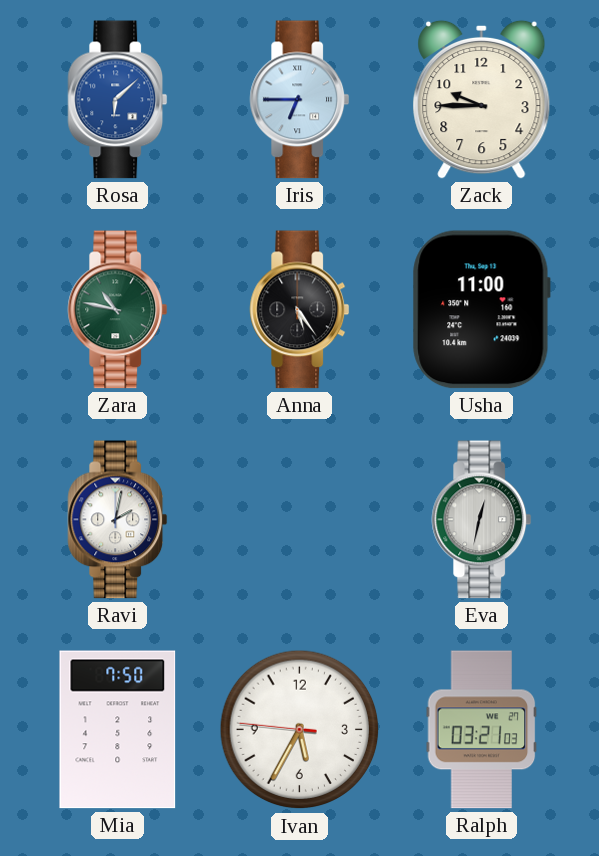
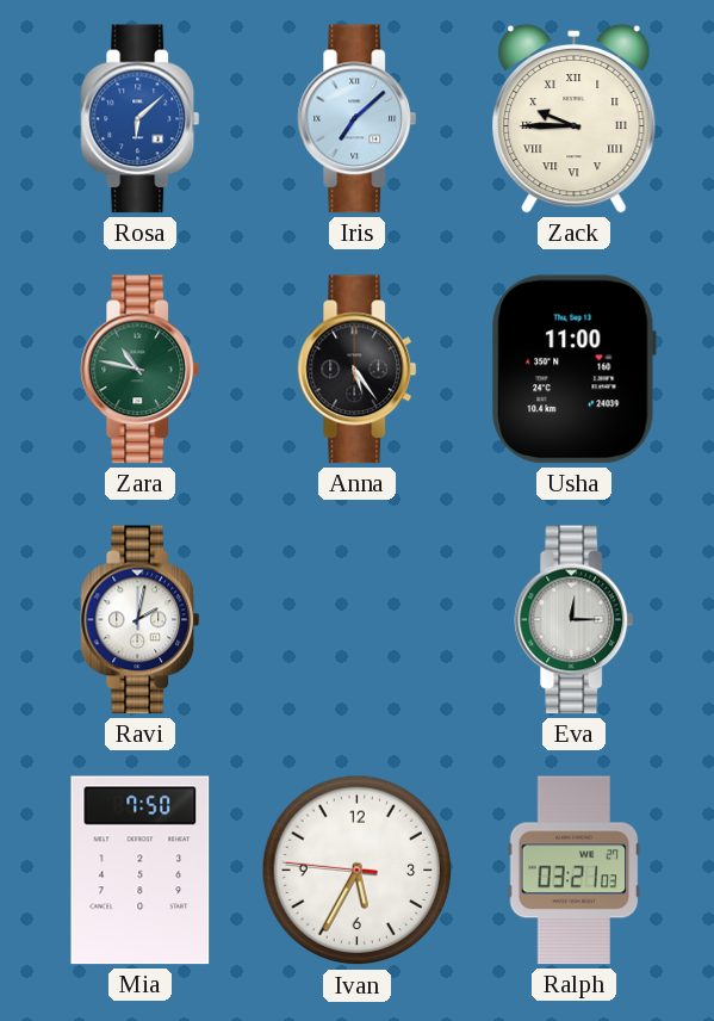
Iris: 6:45 -> 7:08
Zack numerals: Arabic -> Roman
Eva: 12:32 -> 12:15
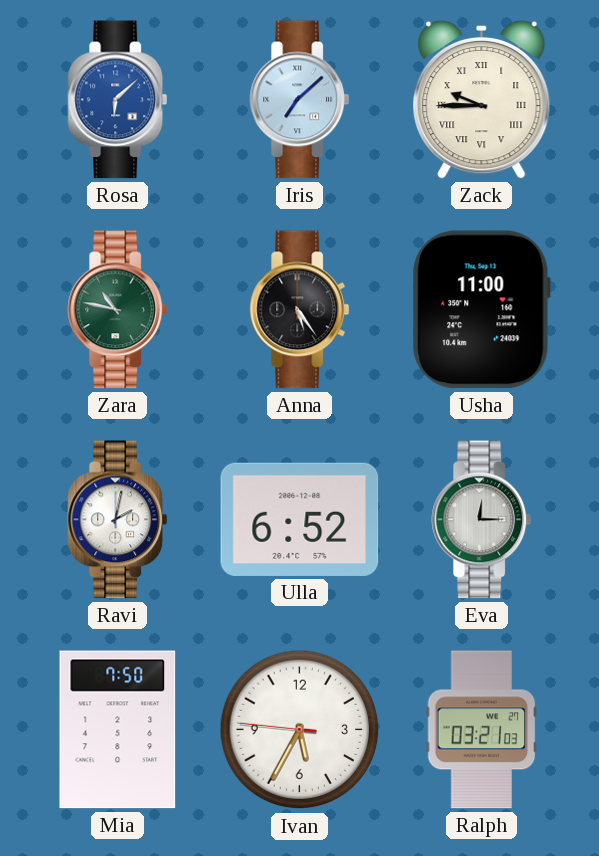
Ulla: none -> 6:52
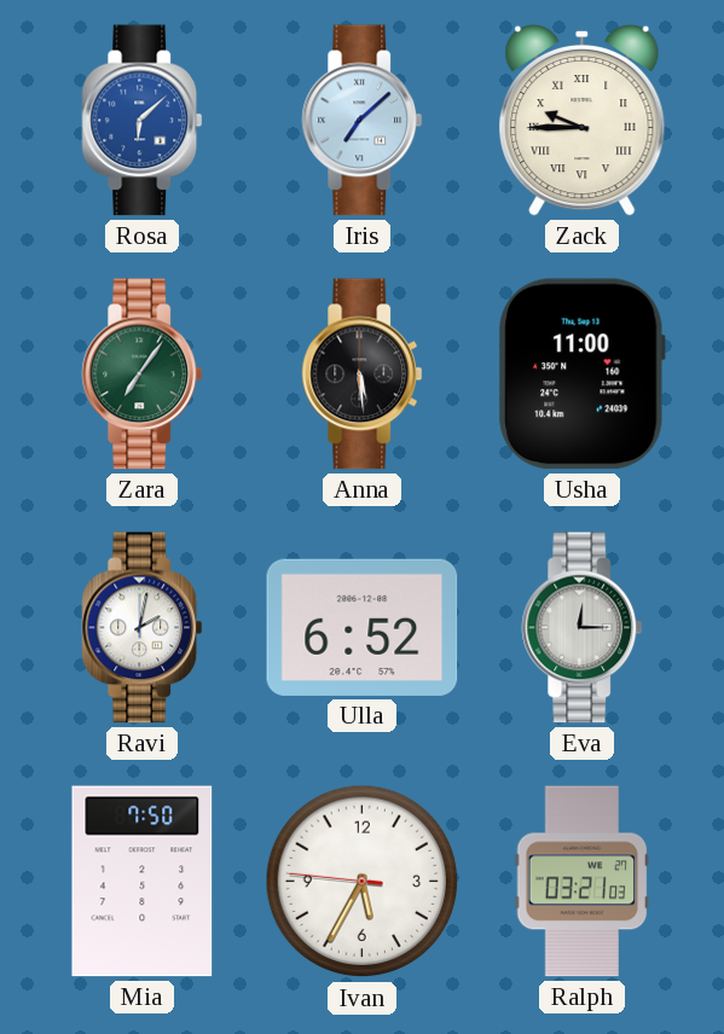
Zara: 10:47 -> 7:06
Anna: 5:24 -> 5:29
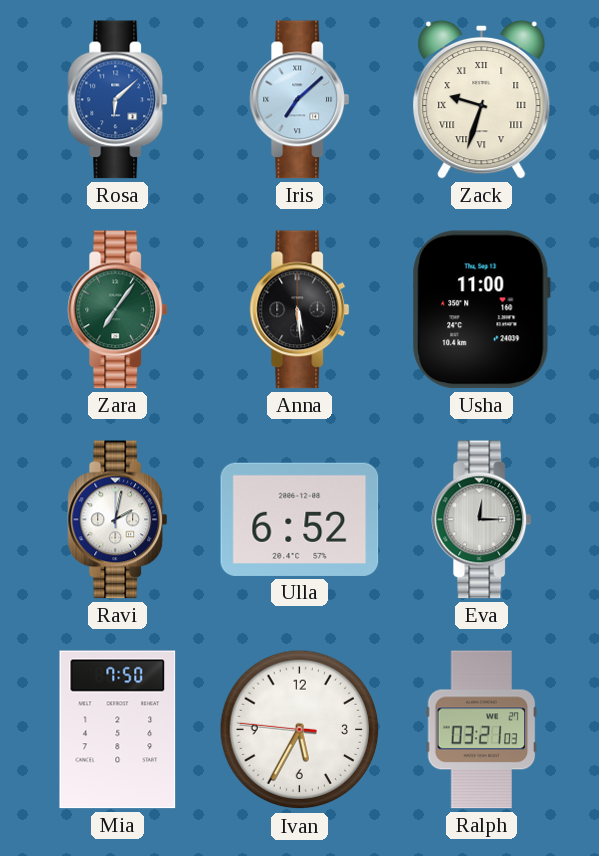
Zack: 9:45 -> 9:33
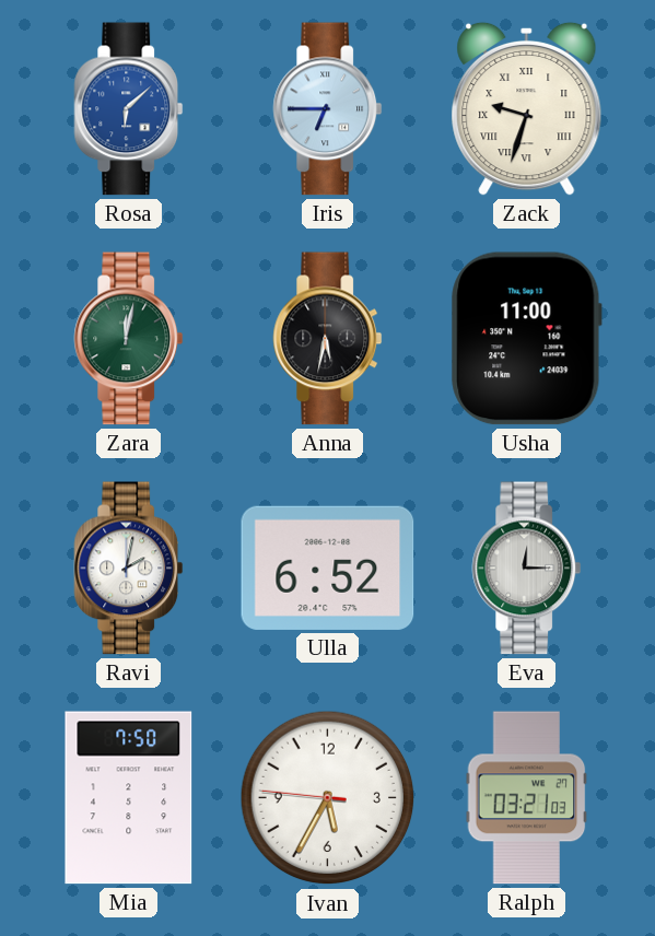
Iris: 7:08 -> 6:45
Zara: 7:06 -> 12:02
Anna: 5:29 -> 5:32
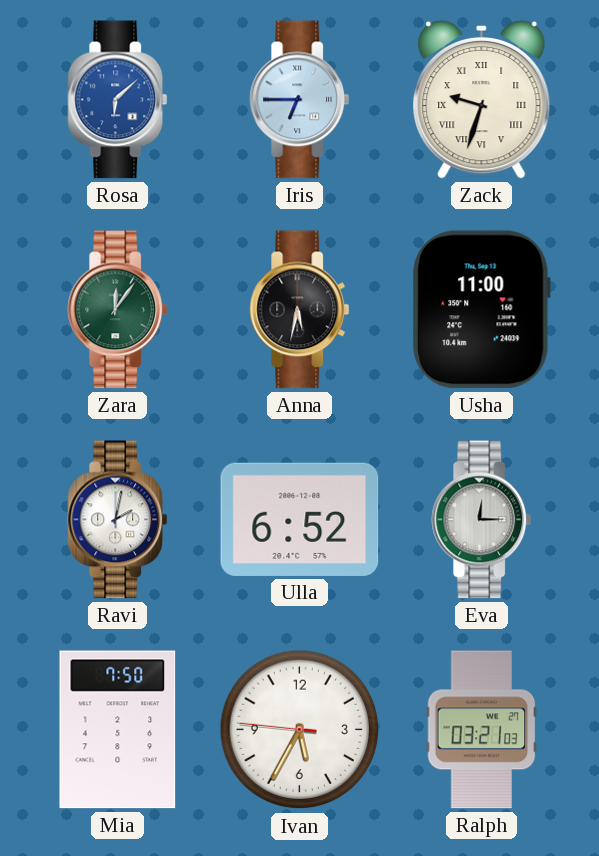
Zara: 12:02 -> 12:06
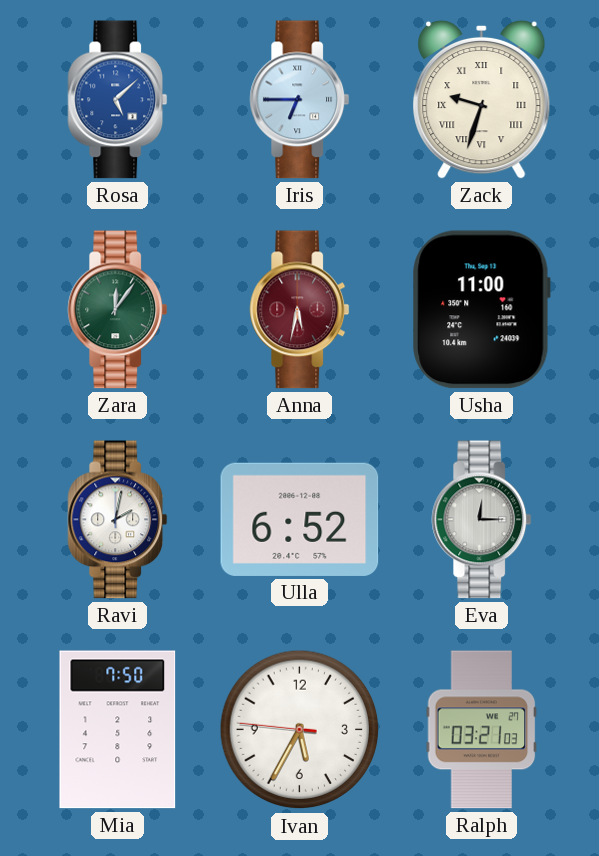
Rosa: 6:08 -> 5:08
Anna dial: black -> burgundy
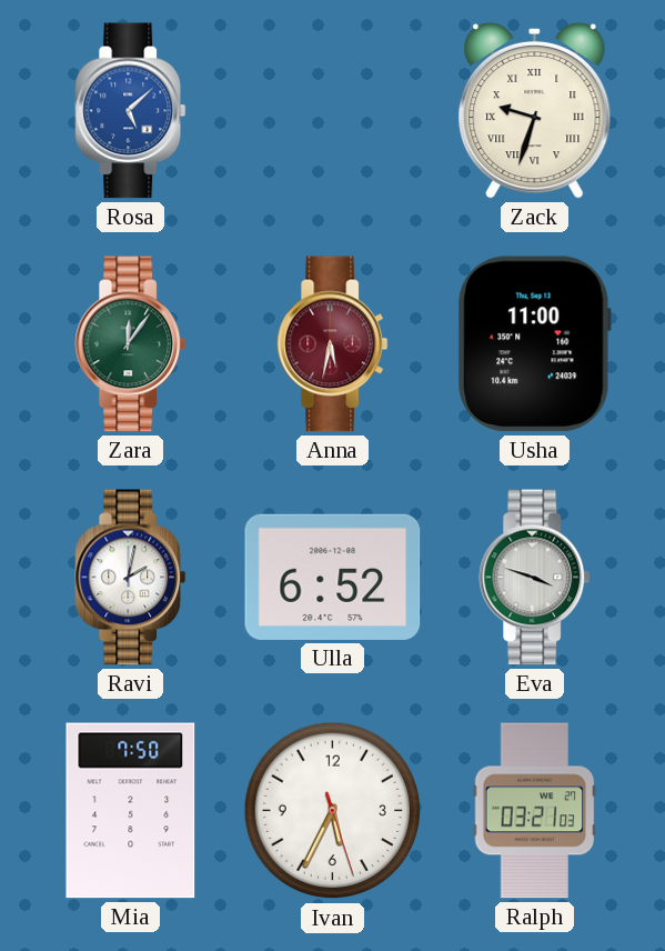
Iris: 6:45 -> none
Eva: 12:15 -> 3:48
Ivan: 5:34:46 -> 5:34:27
